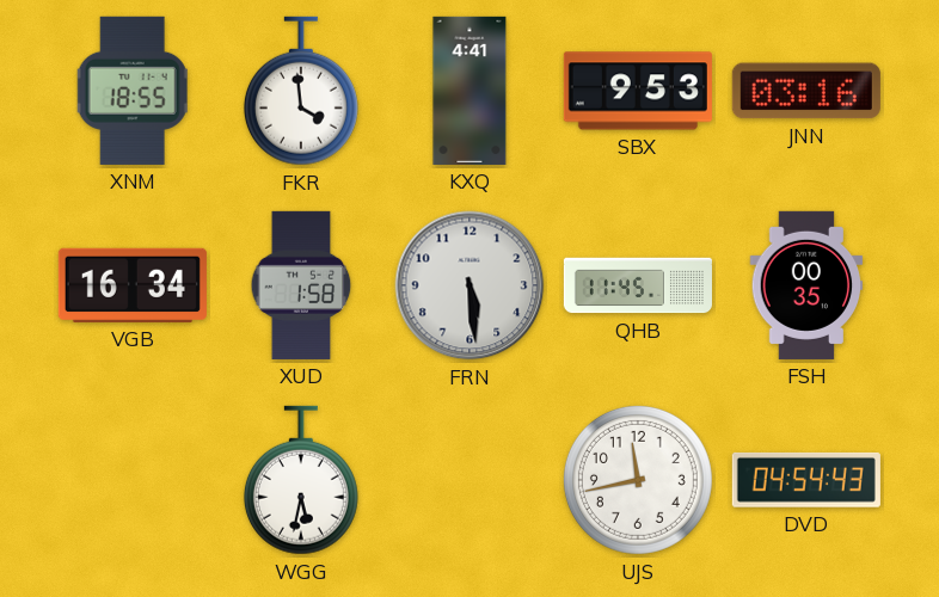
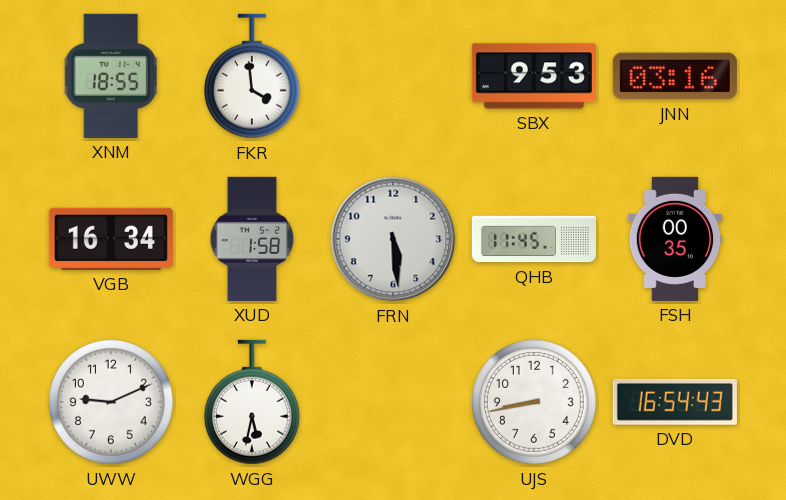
KXQ: 4:41 -> none
UWW: none -> 9:11
UJS: 11:43 -> 8:43
DVD: 04:54 -> 16:54
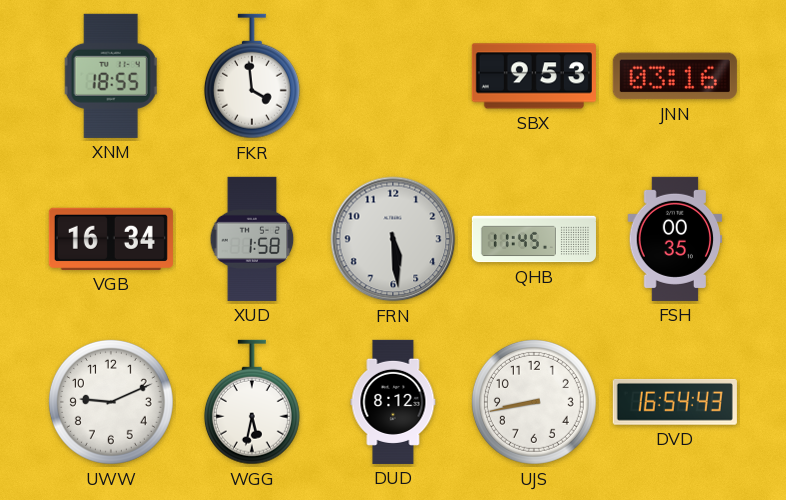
DUD: none -> 8:12
